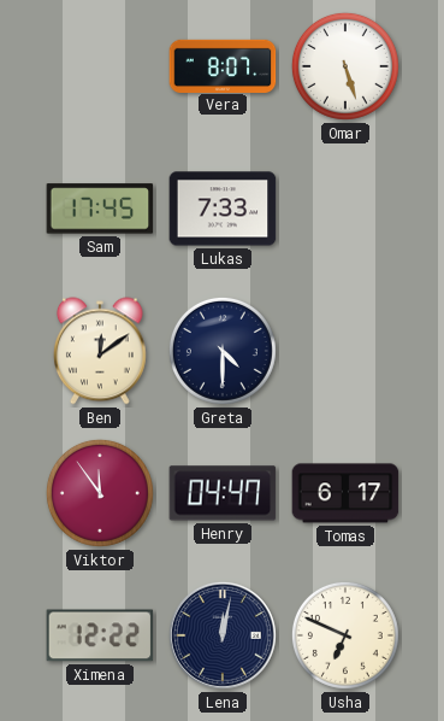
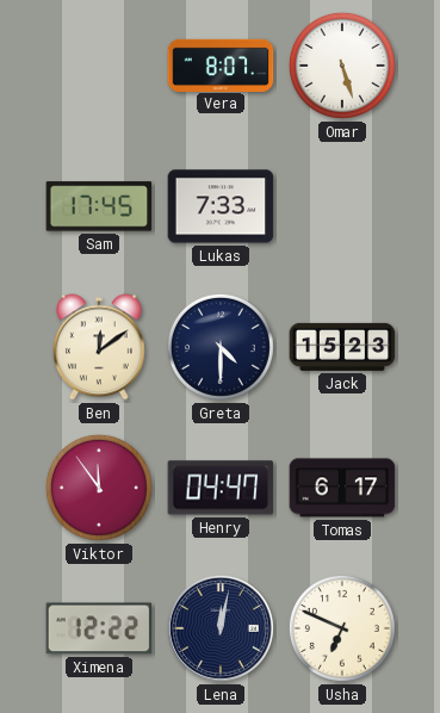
Jack: none -> 15:23
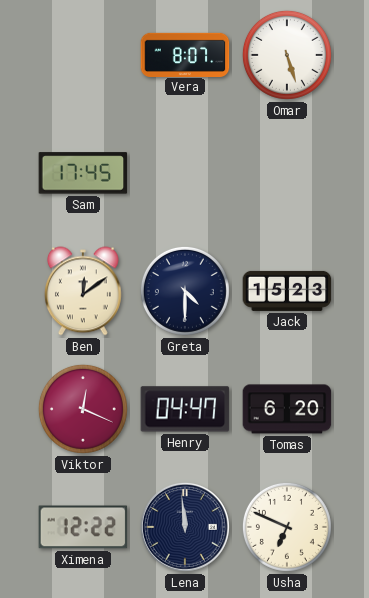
Lukas: 7:33 -> none
Viktor: 11:54 -> 12:19
Tomas: 6:17 -> 6:20
Lena: 12:02 -> 11:59
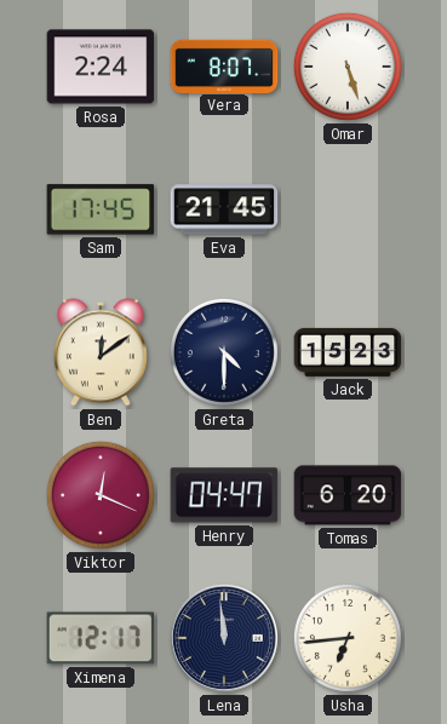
Rosa: none -> 2:24
Eva: none -> 21:45
Ximena: 12:22 -> 12:17
Usha: 6:49 -> 6:44
